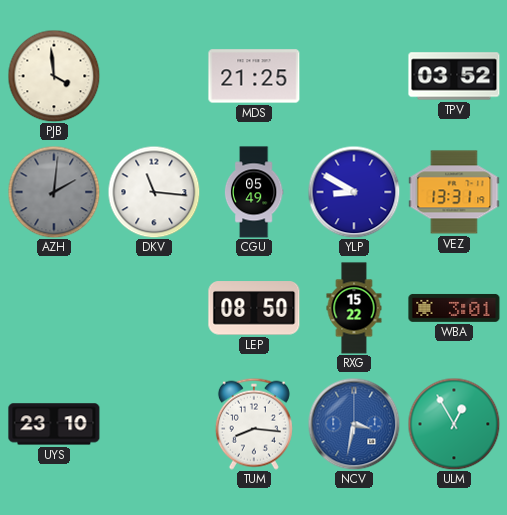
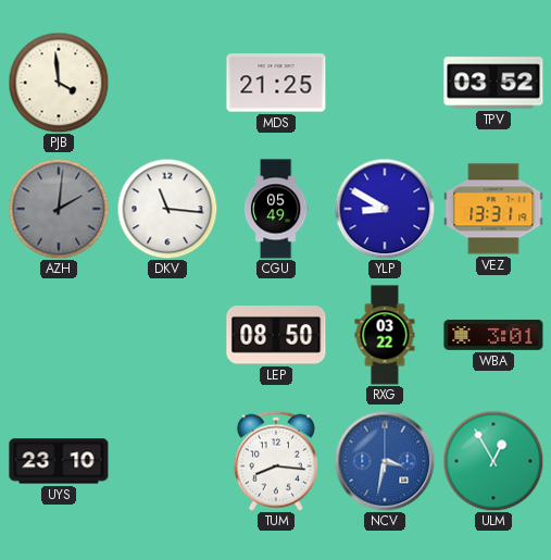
RXG: 15:22 -> 03:22
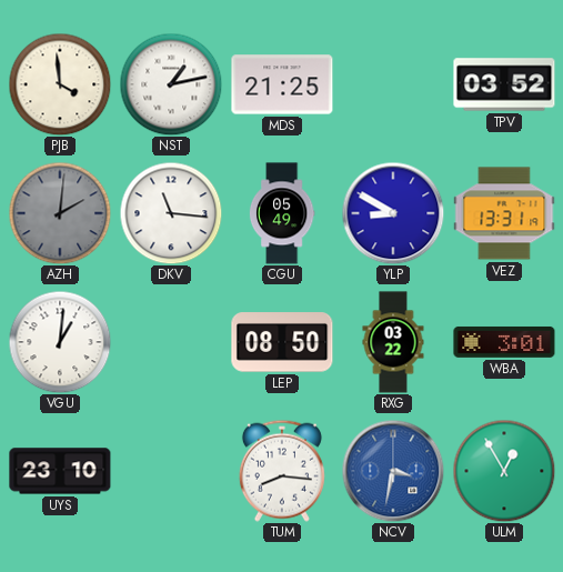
NST: none -> 1:13
VGU: none -> 1:01
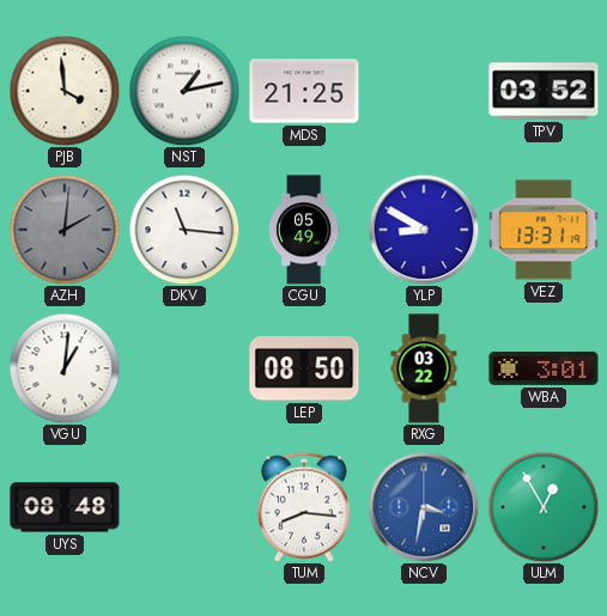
UYS: 23:10 -> 08:48
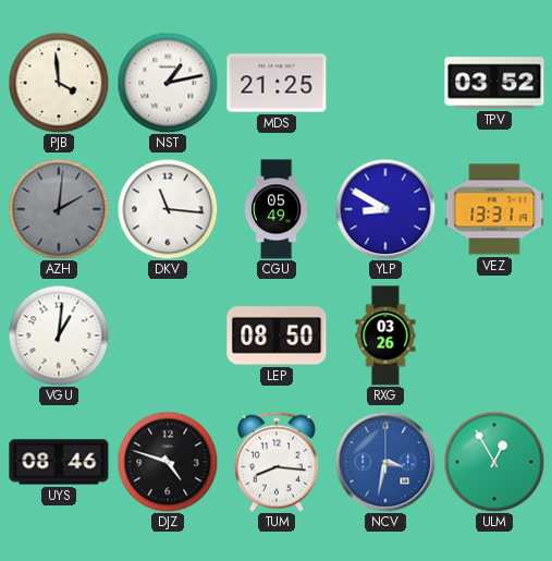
RXG: 03:22 -> 03:26
WBA: 3:01 -> none
UYS: 08:48 -> 08:46
DJZ: none -> 4:48
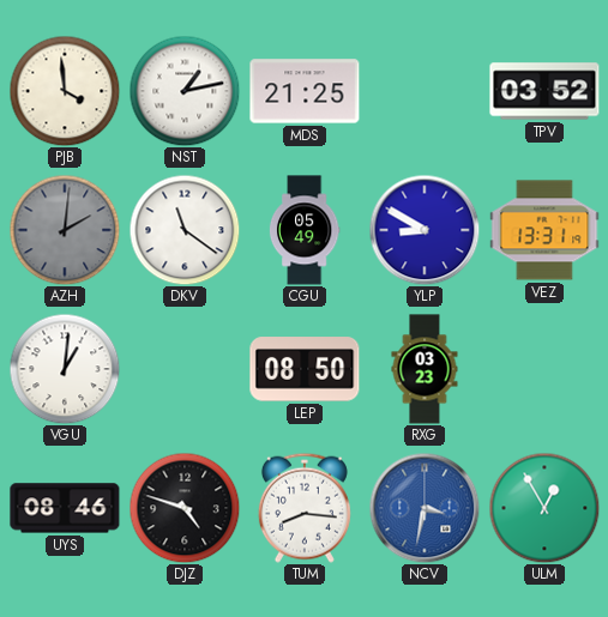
DKV: 11:16 -> 11:21
RXG: 03:26 -> 03:23
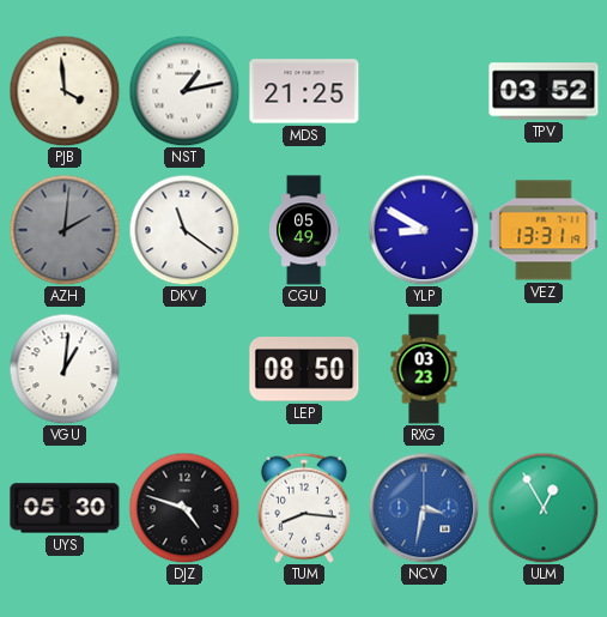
UYS: 08:46 -> 05:30
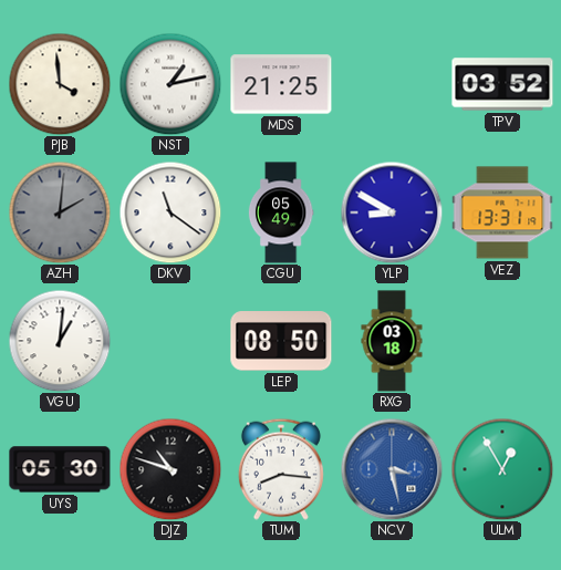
RXG: 03:23 -> 03:18
DJZ: 4:48 -> 10:48
NCV: 3:32 -> 3:28
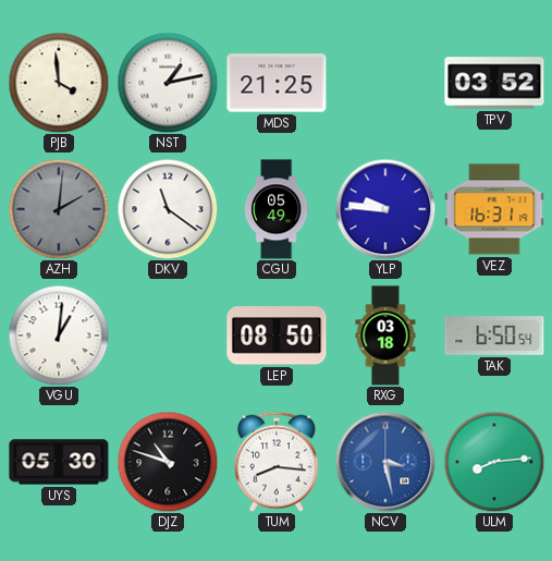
YLP: 8:50 -> 9:46
VEZ: 13:31 -> 16:31
TAK: none -> 6:50
ULM: 12:55 -> 8:14
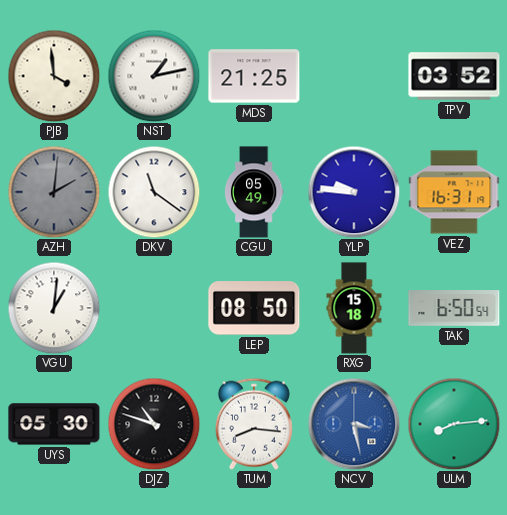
RXG: 03:18 -> 15:18
